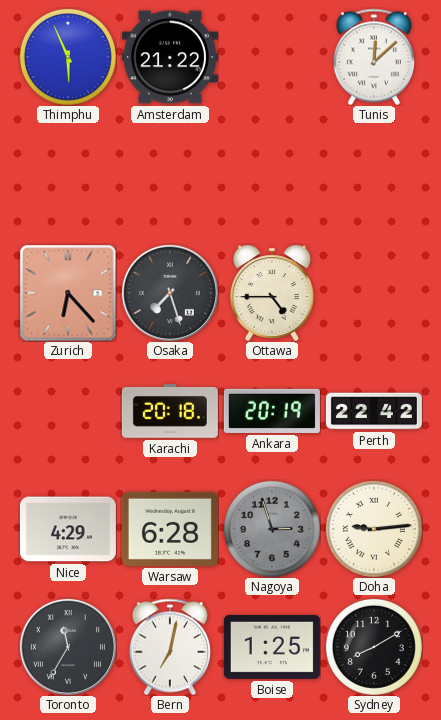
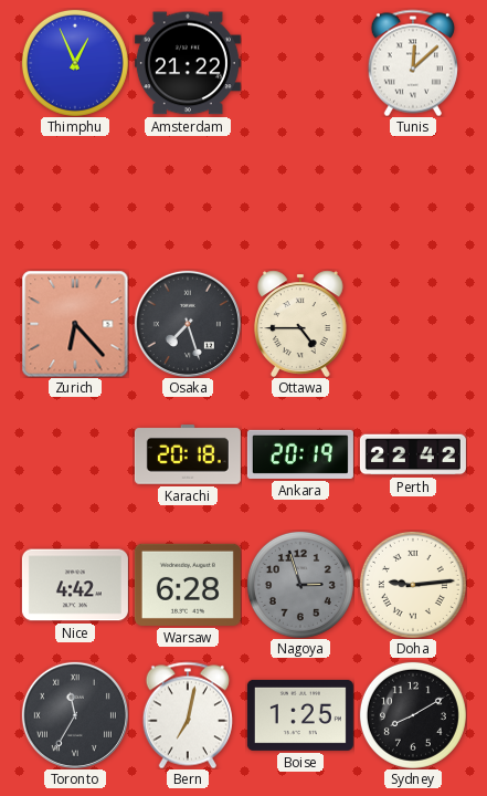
Thimphu: 5:56 -> 12:56
Nice: 4:29 -> 4:42
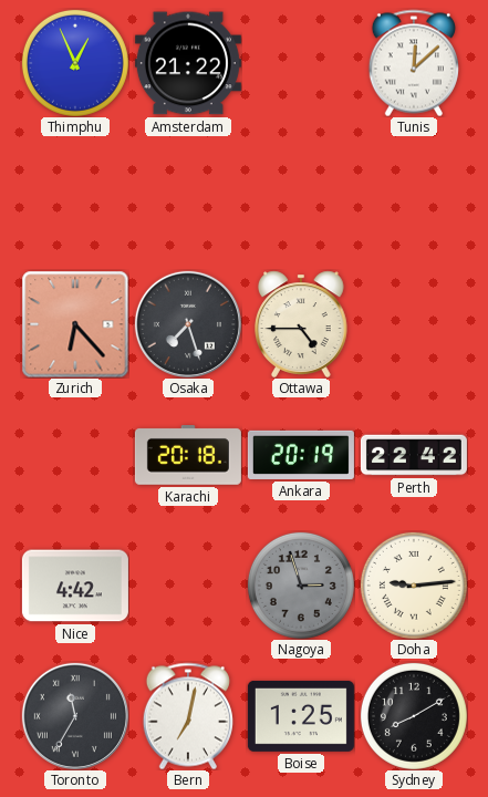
Warsaw: 6:28 -> none
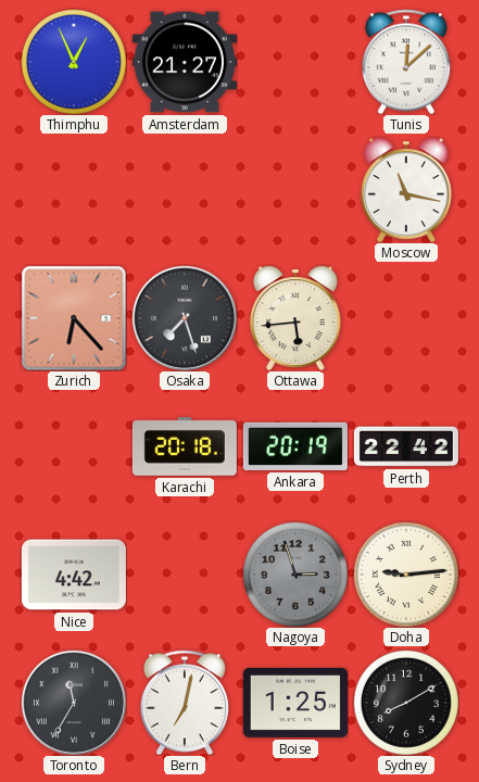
Amsterdam: 21:22 -> 21:27
Moscow: none -> 11:17
Ottawa: 4:45 -> 5:44
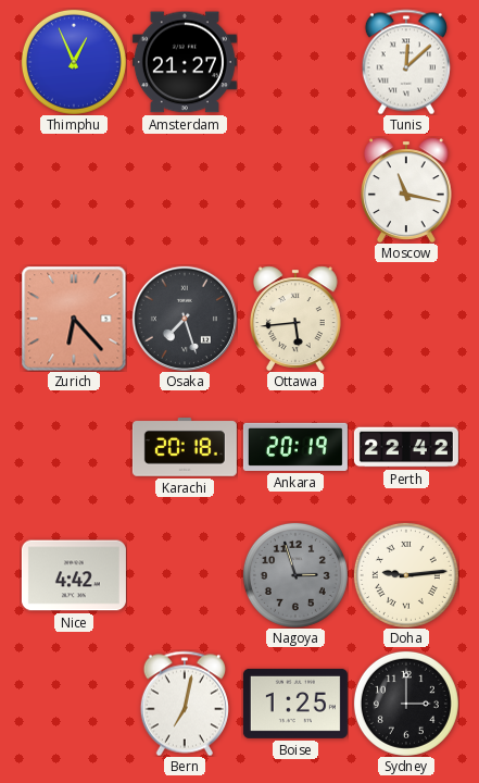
Toronto: 11:35 -> none
Sydney: 8:10 -> 3:00
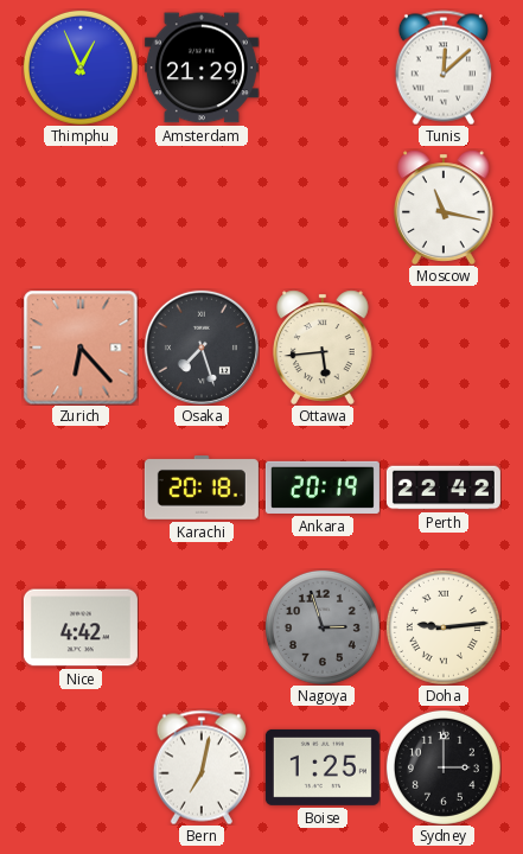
Amsterdam: 21:27 -> 21:29
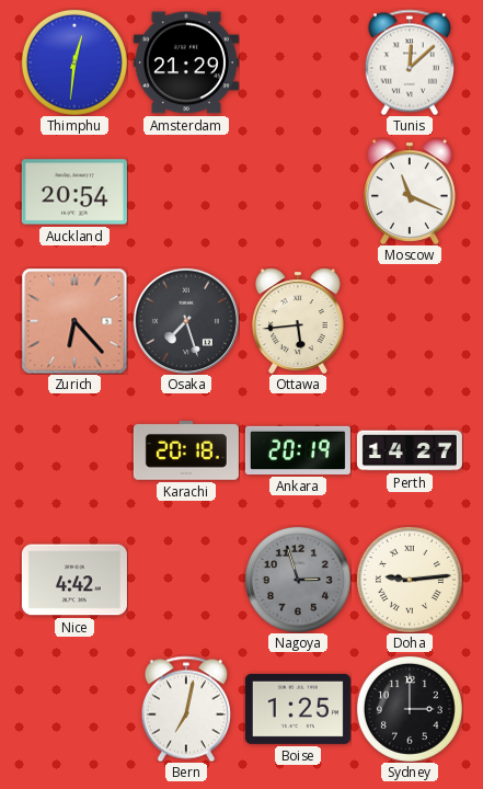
Thimphu: 12:56 -> 12:31
Auckland: none -> 20:54
Moscow: 11:17 -> 11:19
Perth: 22:42 -> 14:27
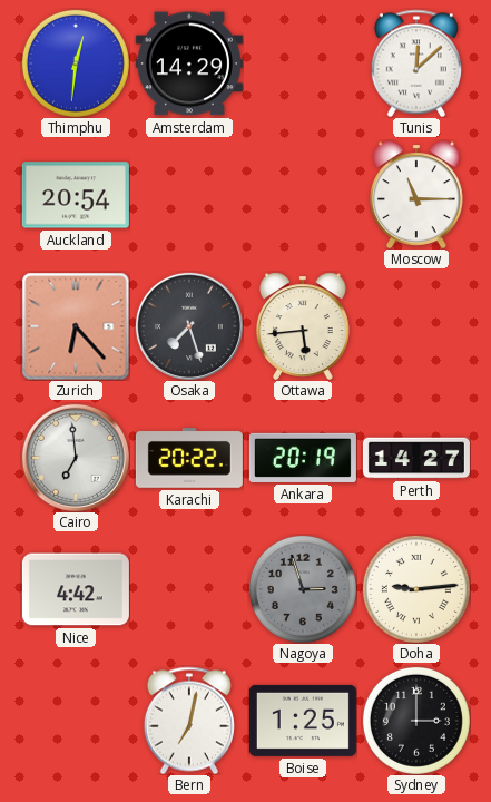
Amsterdam: 21:29 -> 14:29
Moscow: 11:19 -> 11:15
Cairo: none -> 6:59
Karachi: 20:18 -> 20:22
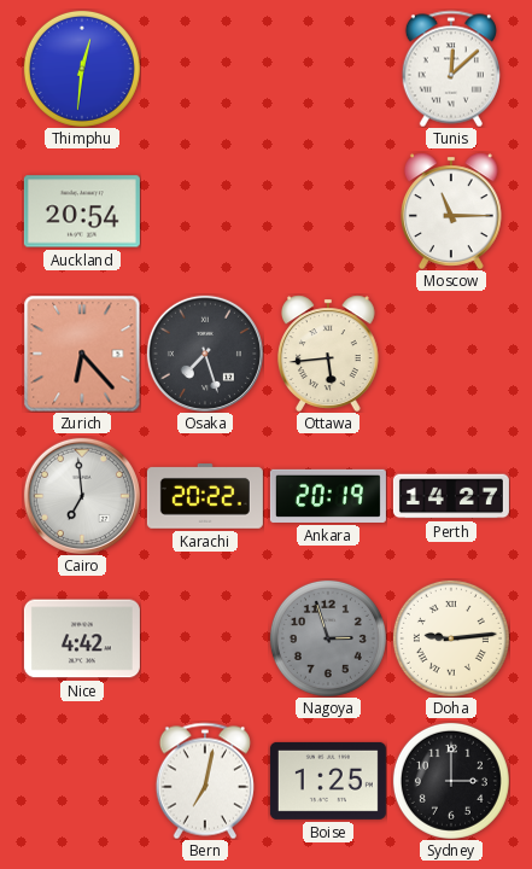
Amsterdam: 14:29 -> none
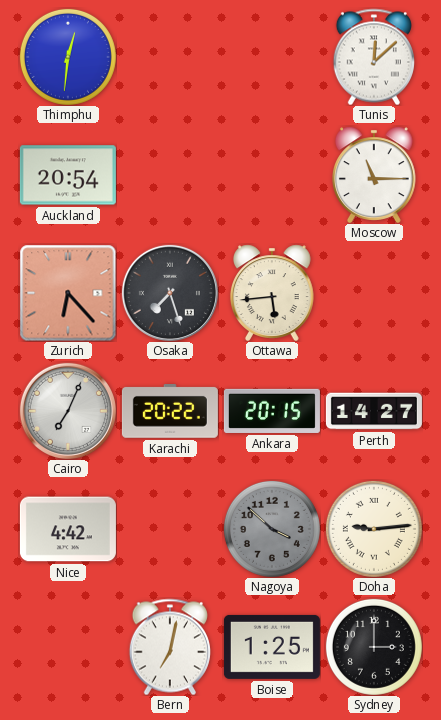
Cairo: 6:59 -> 7:04
Ankara: 20:19 -> 20:15
Nagoya: 2:57 -> 3:52
